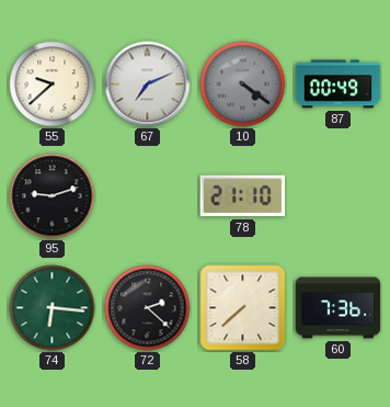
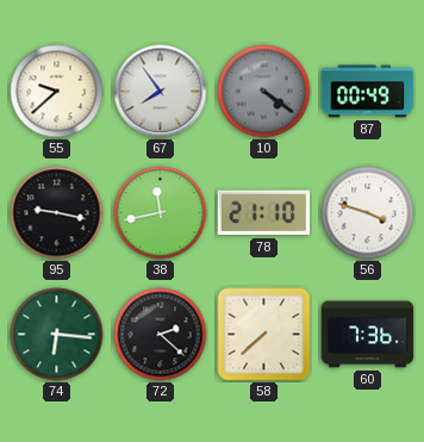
67: 7:11 -> 7:54
95: 9:12 -> 9:17
38: none -> 11:43
56: none -> 3:48
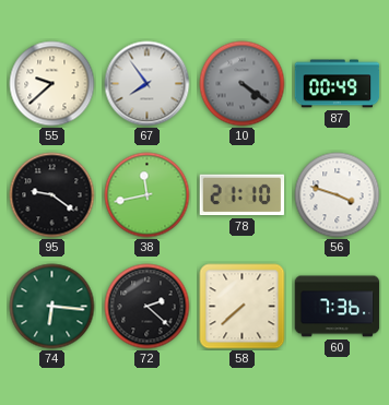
95: 9:17 -> 9:21
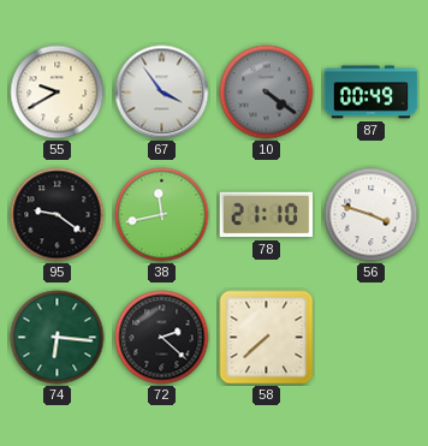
55: 9:38 -> 9:40
67: 7:54 -> 3:54
60: 7:36 -> none
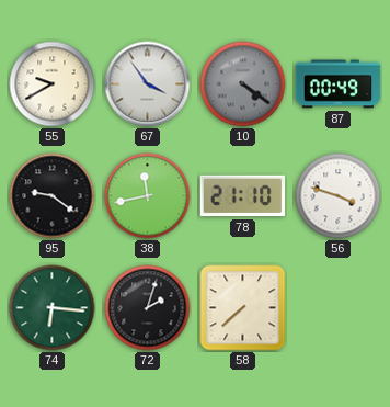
72: 2:22 -> 2:03
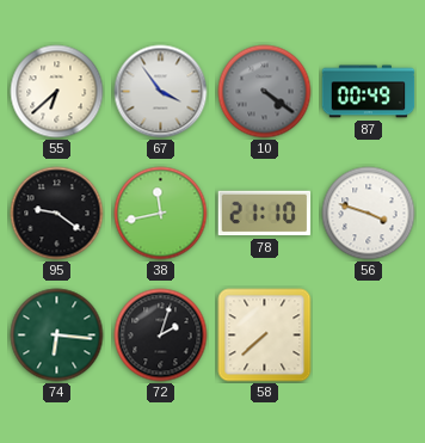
55: 9:40 -> 6:38
